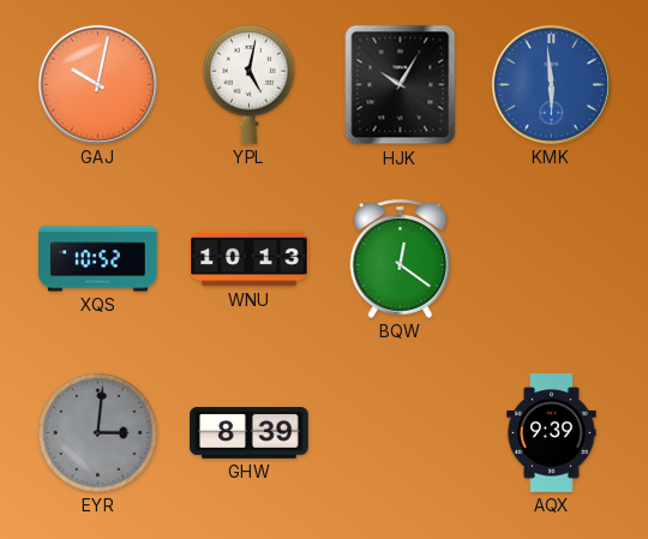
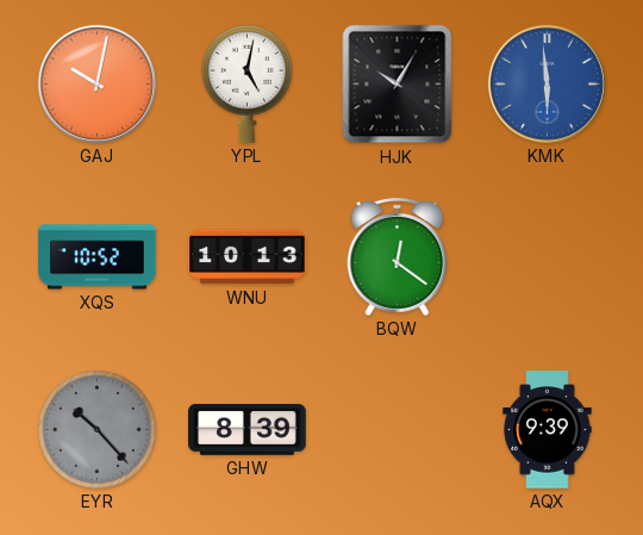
EYR: 3:01 -> 10:23
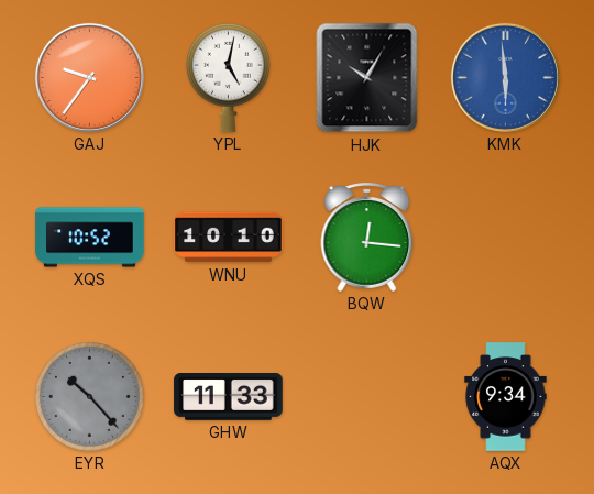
GAJ: 10:02 -> 9:36
WNU: 10:13 -> 10:10
BQW: 12:21 -> 12:16
GHW: 8:39 -> 11:33
AQX: 9:39 -> 9:34
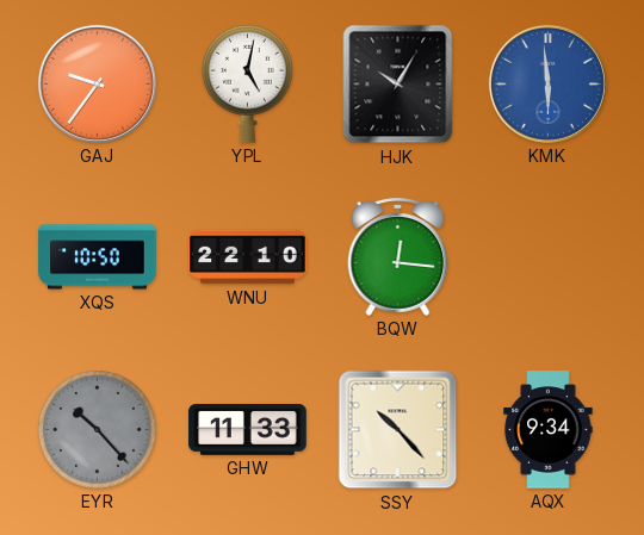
XQS: 10:52 -> 10:50
WNU: 10:10 -> 22:10
SSY: none -> 10:23
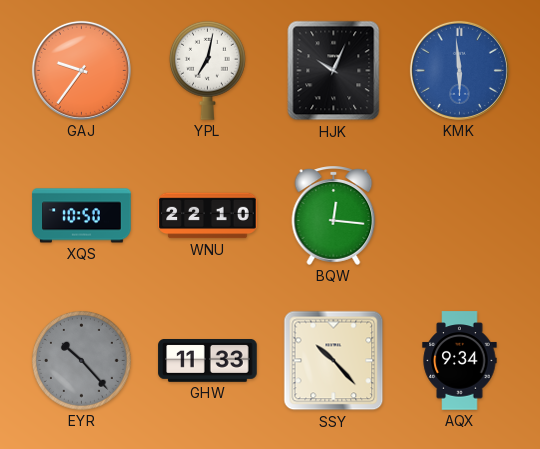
YPL: 5:02 -> 7:02
HJK: 10:05 -> 10:04
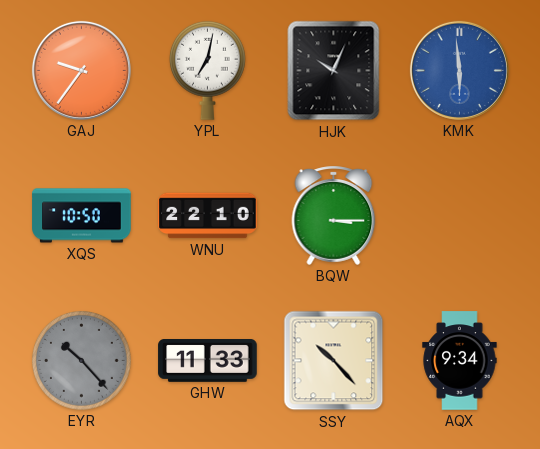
BQW: 12:16 -> 3:15
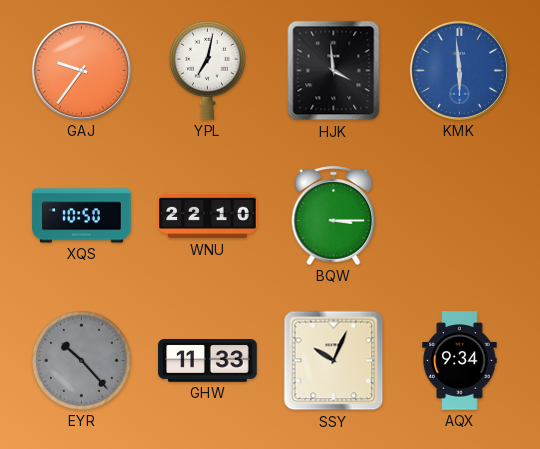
HJK: 10:04 -> 3:59
SSY: 10:23 -> 10:04
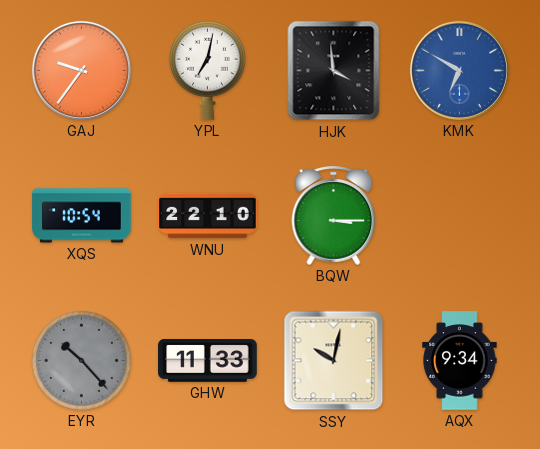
KMK: 5:59 -> 6:50
XQS: 10:50 -> 10:54
SSY: 10:04 -> 10:02
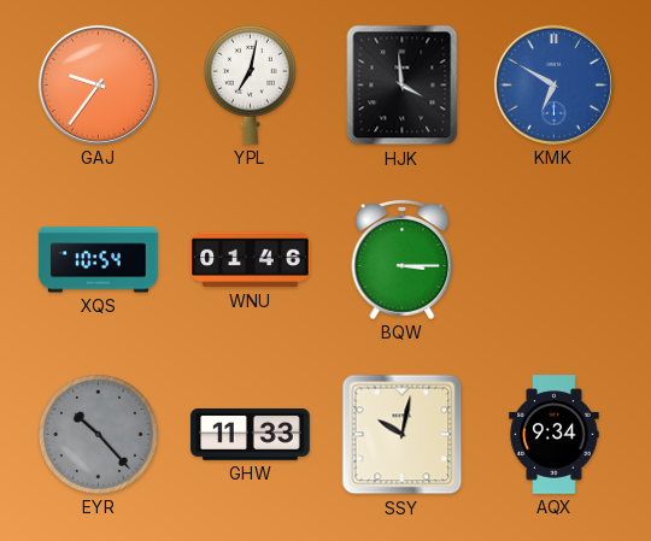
WNU: 22:10 -> 01:46
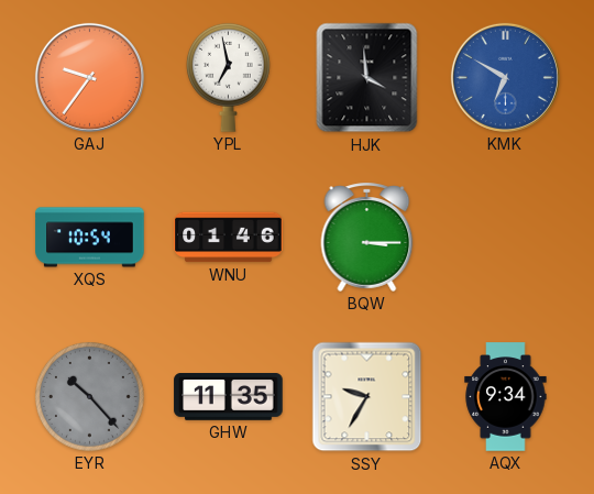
YPL: 7:02 -> 6:58
GHW: 11:33 -> 11:35
SSY: 10:02 -> 9:35
